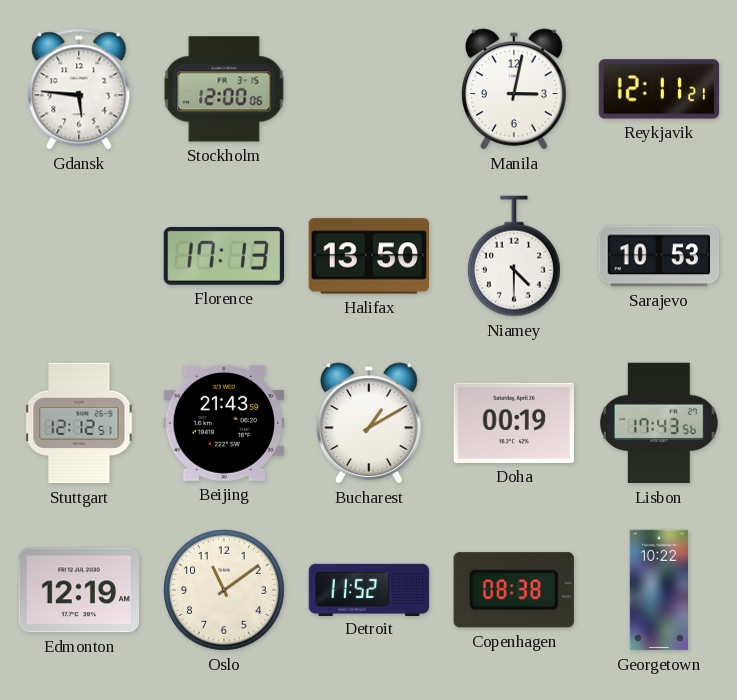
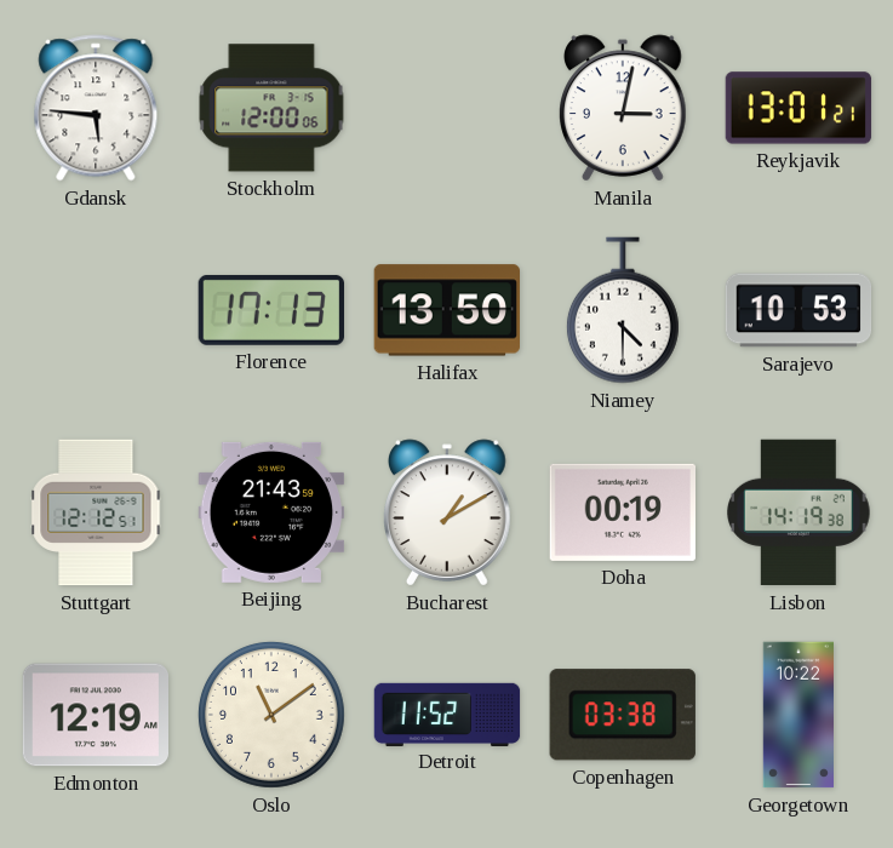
Reykjavik: 12:11 -> 13:01
Lisbon: 17:43 -> 14:19
Copenhagen: 08:38 -> 03:38
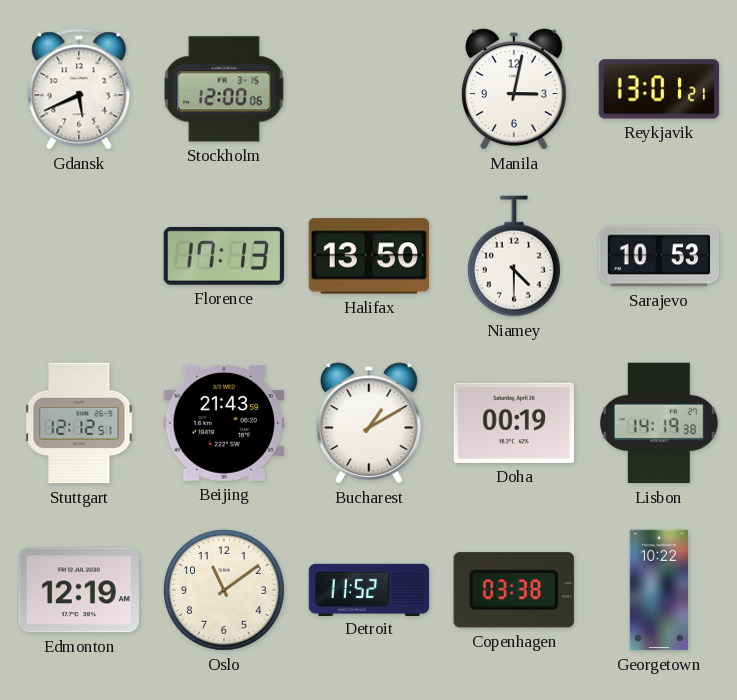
Gdansk: 5:46 -> 5:41
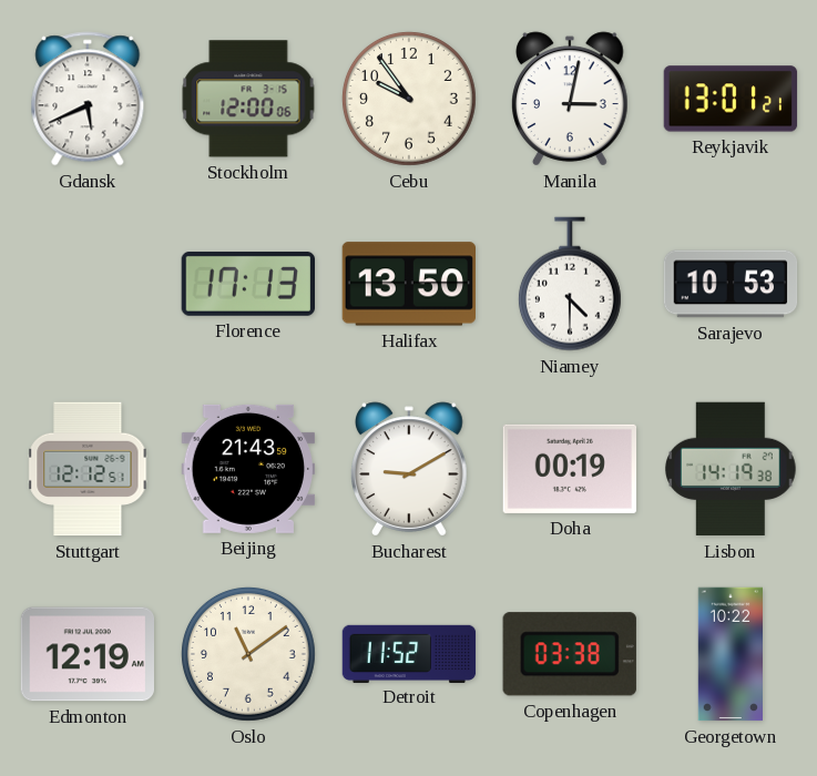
Cebu: none -> 9:54
Bucharest: 1:10 -> 9:10
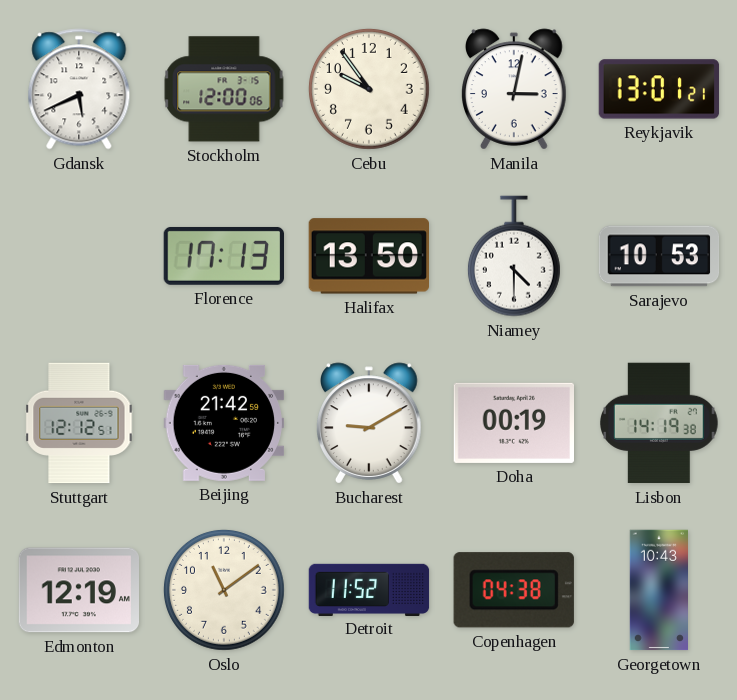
Beijing: 21:43 -> 21:42
Copenhagen: 03:38 -> 04:38
Georgetown: 10:22 -> 10:43
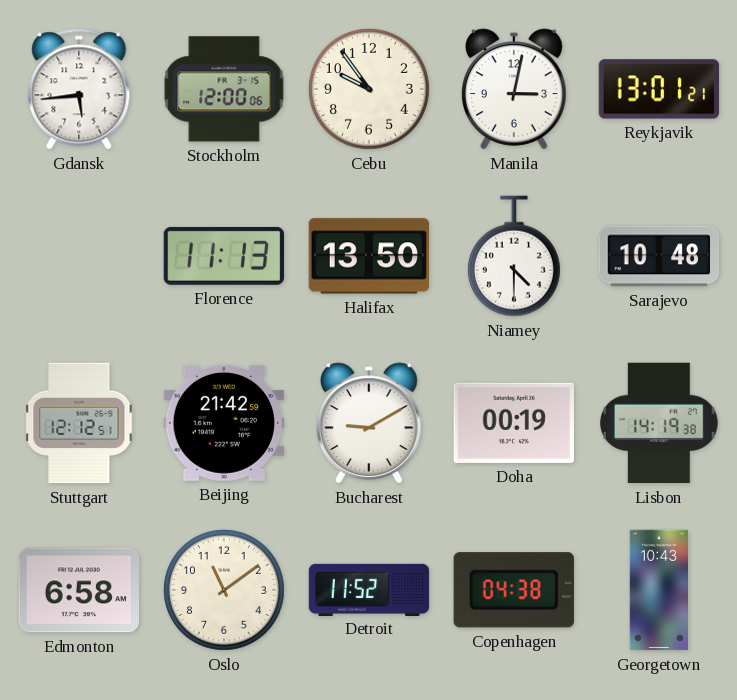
Gdansk: 5:41 -> 5:44
Florence: 17:13 -> 11:13
Sarajevo: 10:53 -> 10:48
Edmonton: 12:19 -> 6:58
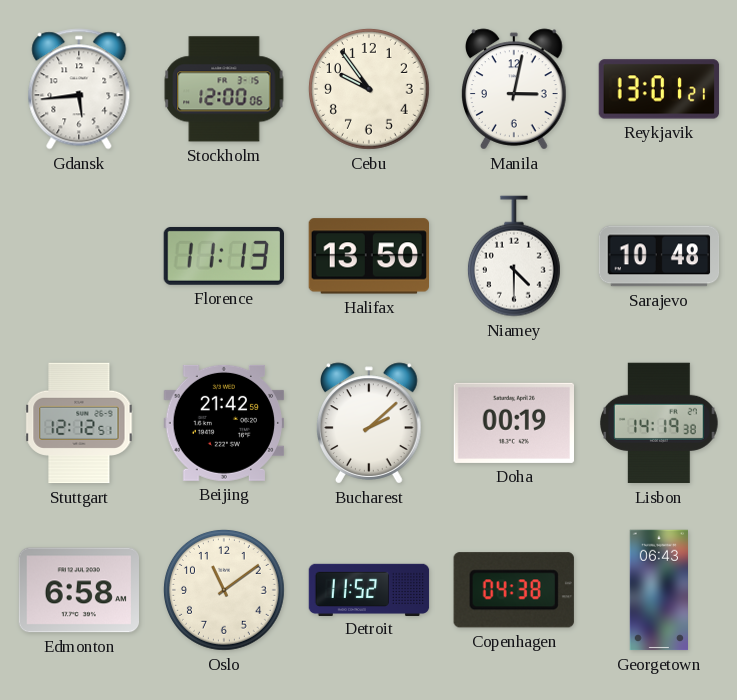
Bucharest: 9:10 -> 2:08
Georgetown: 10:43 -> 06:43
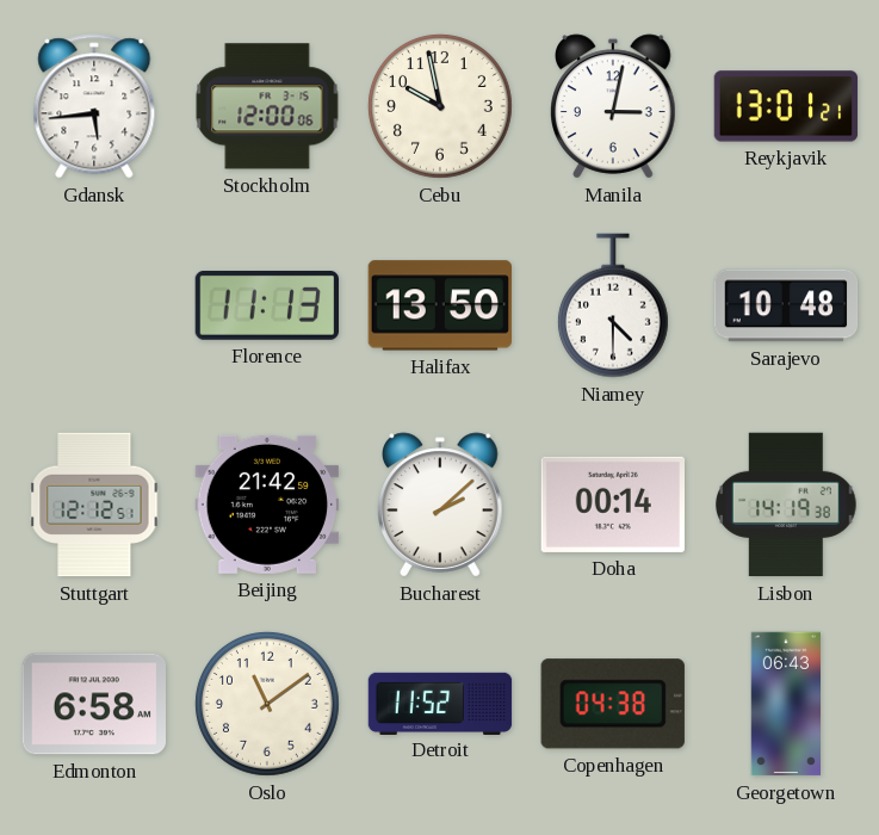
Cebu: 9:54 -> 9:58
Doha: 00:19 -> 00:14
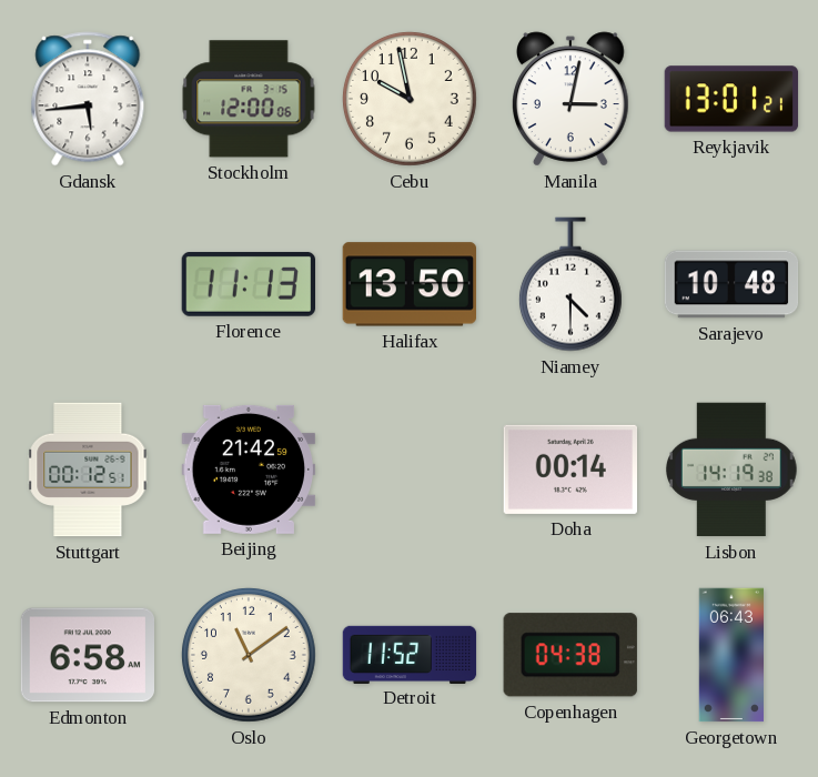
Stuttgart: 12:12 -> 00:12
Bucharest: 2:08 -> none
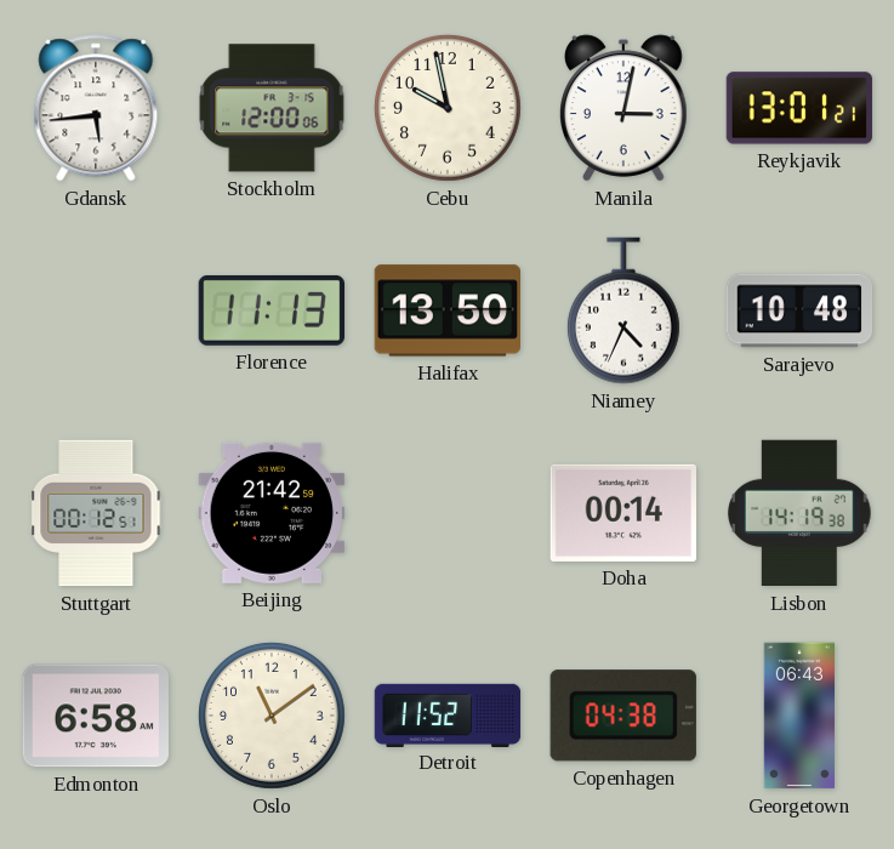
Niamey: 4:30 -> 4:34
